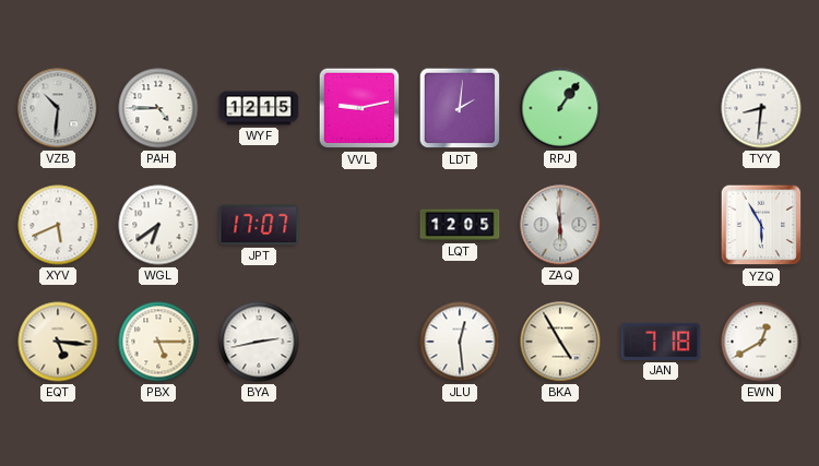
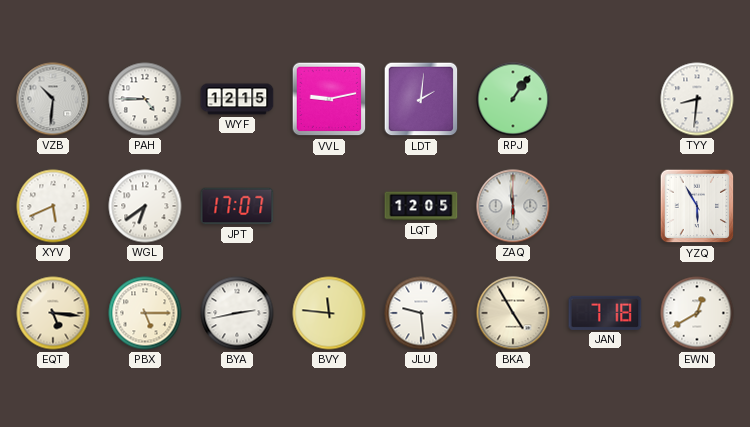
BVY: none -> 11:46
JLU: 12:29 -> 9:29
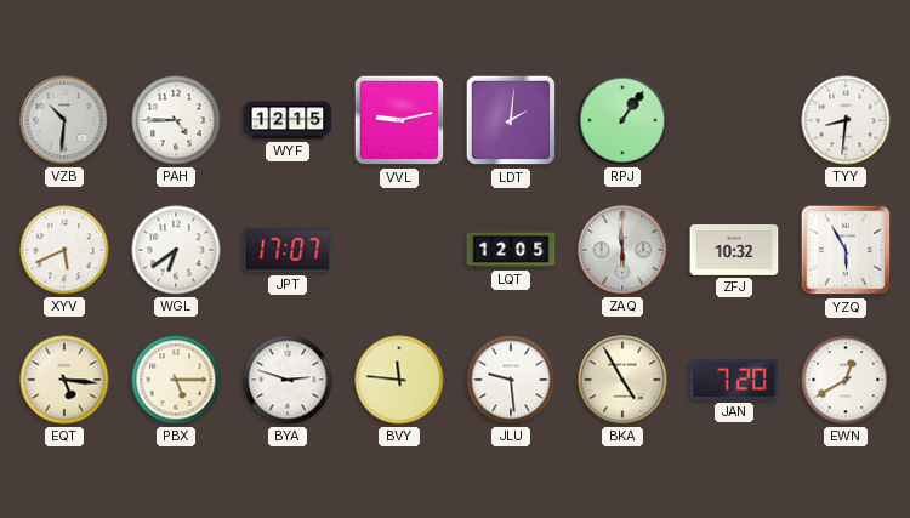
ZFJ: none -> 10:32
BYA: 2:43 -> 2:48
JAN: 7:18 -> 7:20
